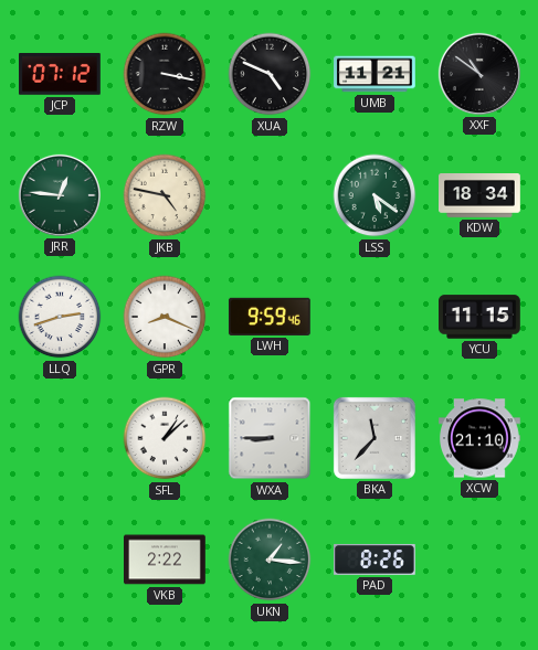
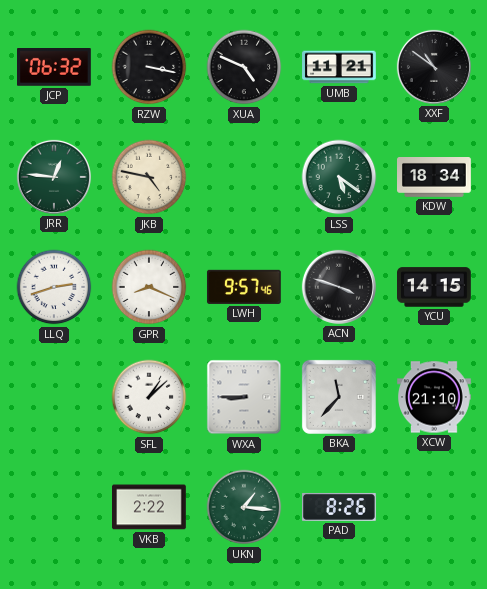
JCP: 07:12 -> 06:32
LWH: 9:59 -> 9:57
ACN: none -> 3:48
YCU: 11:15 -> 14:15
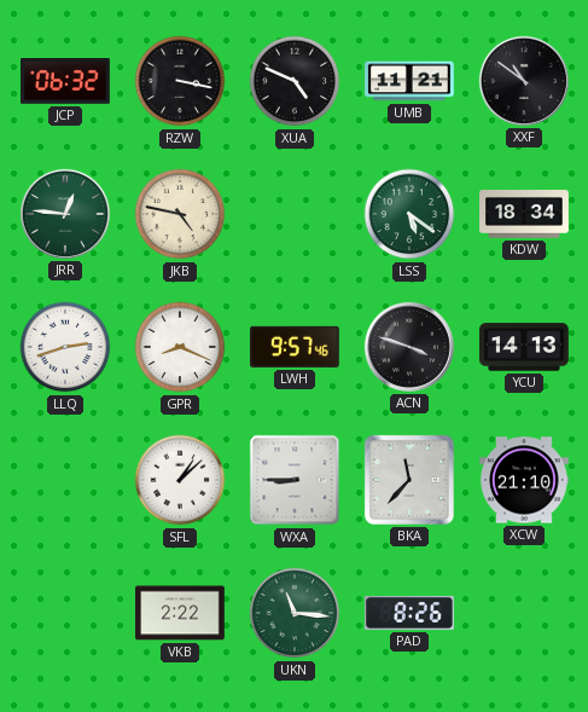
YCU: 14:15 -> 14:13
UKN: 1:16 -> 11:16
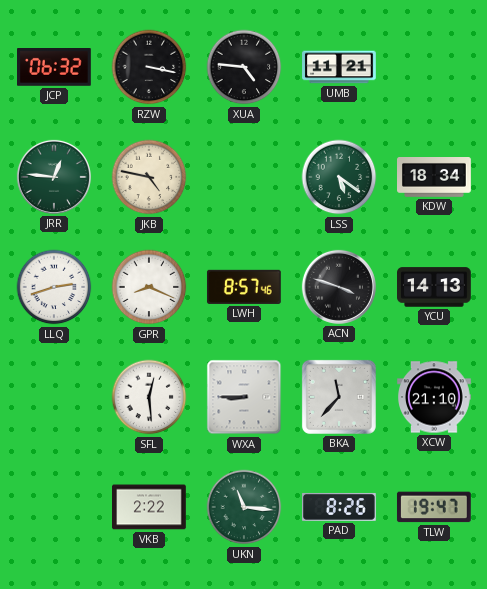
XUA: 4:49 -> 4:46
XXF: 10:51 -> none
LWH: 9:57 -> 8:57
SFL: 1:08 -> 12:29
TLW: none -> 19:47
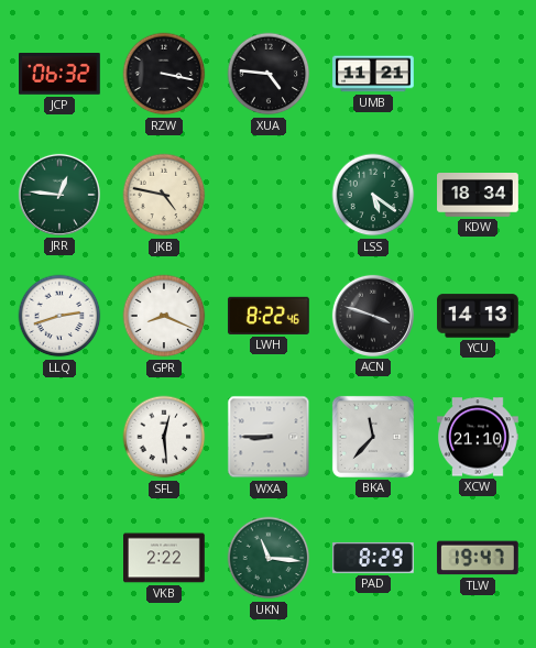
LWH: 8:57 -> 8:22
PAD: 8:26 -> 8:29
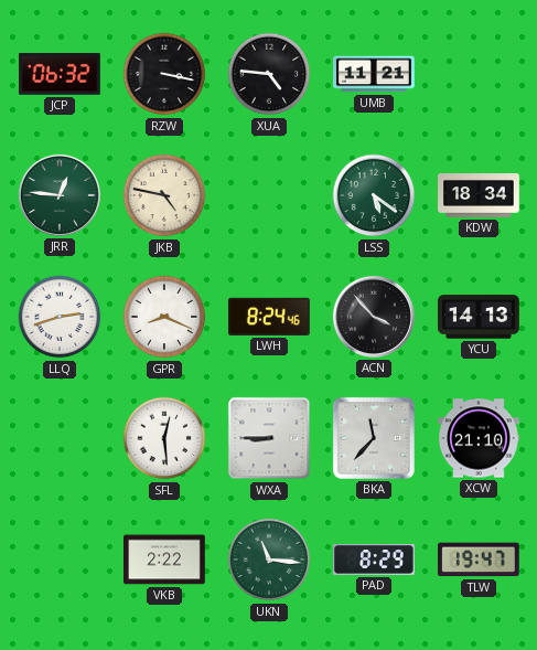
LWH: 8:22 -> 8:24
ACN: 3:48 -> 3:53
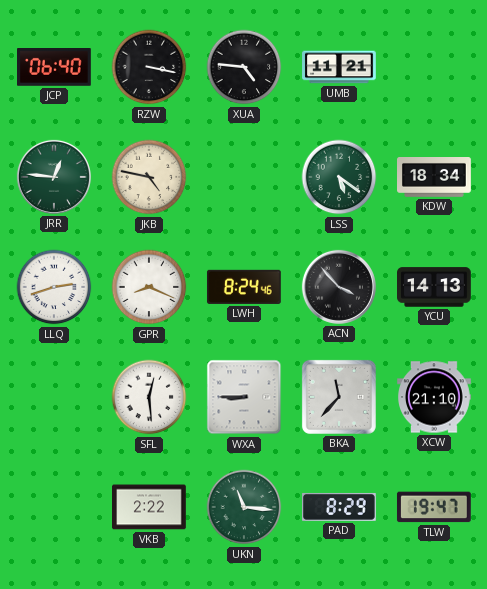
JCP: 06:32 -> 06:40
